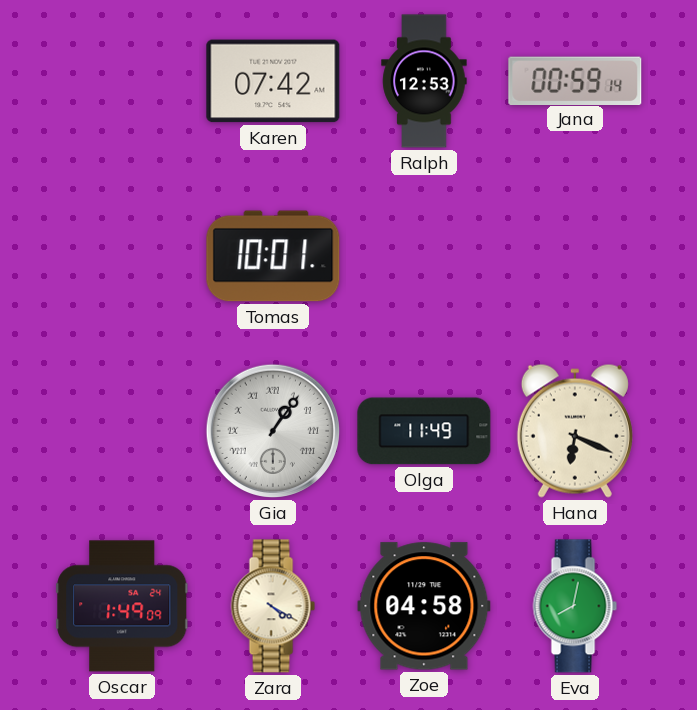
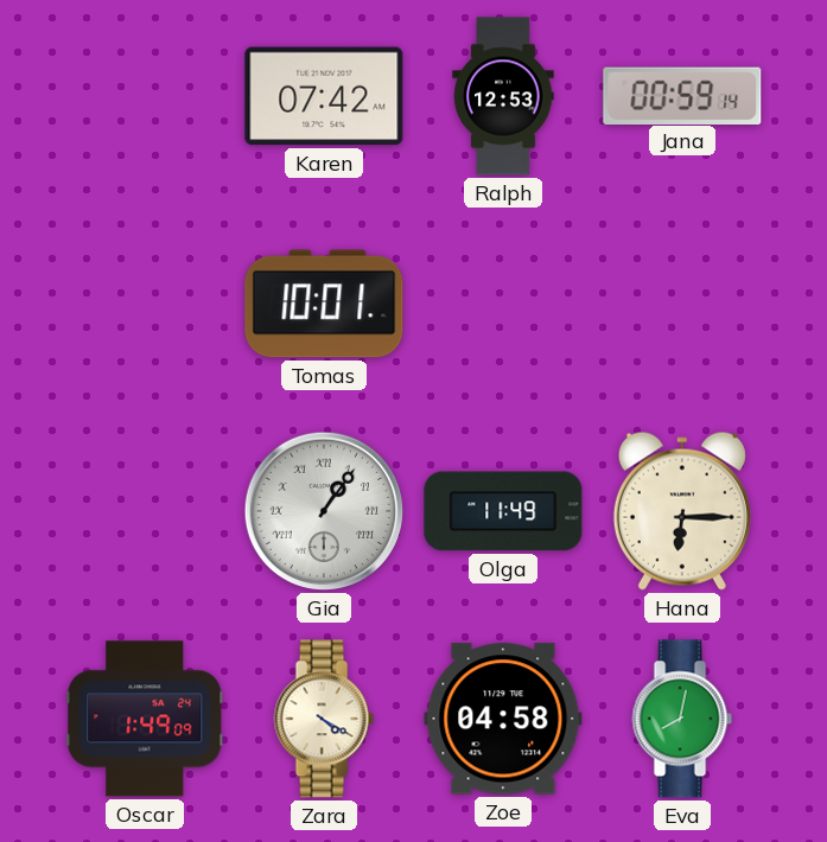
Hana: 6:19 -> 6:15
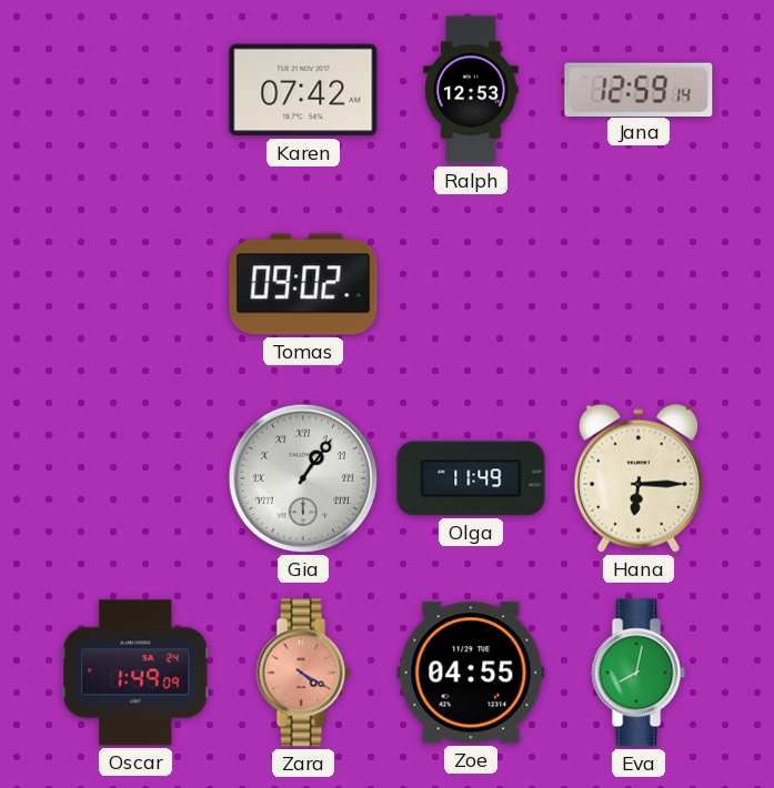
Jana: 00:59 -> 12:59
Tomas: 10:01 -> 09:02
Zara dial: cream -> salmon
Zoe: 04:58 -> 04:55
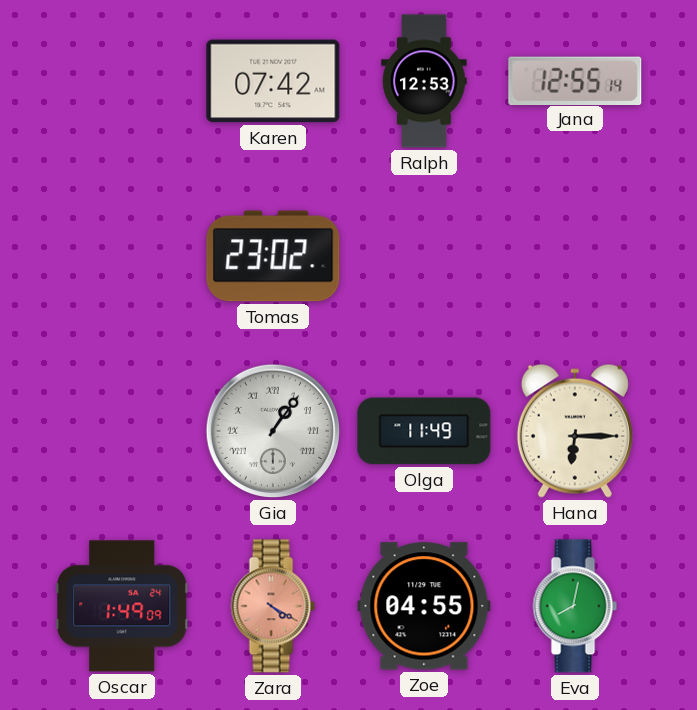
Jana: 12:59 -> 12:55
Tomas: 09:02 -> 23:02
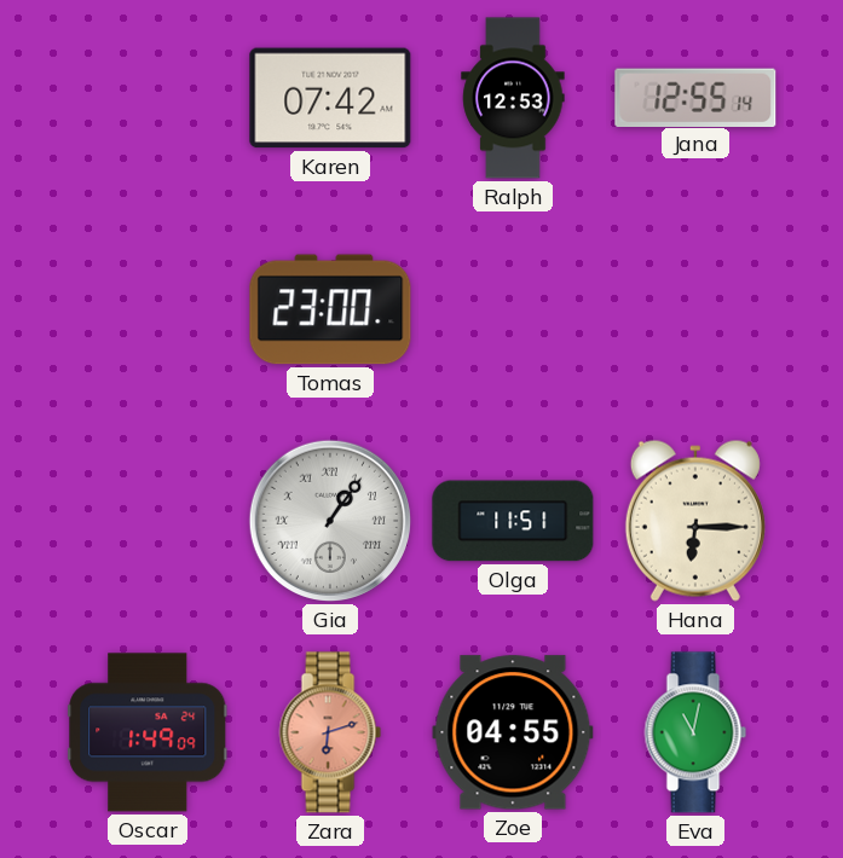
Tomas: 23:02 -> 23:00
Olga: 11:49 -> 11:51
Zara: 4:20 -> 6:12
Eva: 8:02 -> 11:02
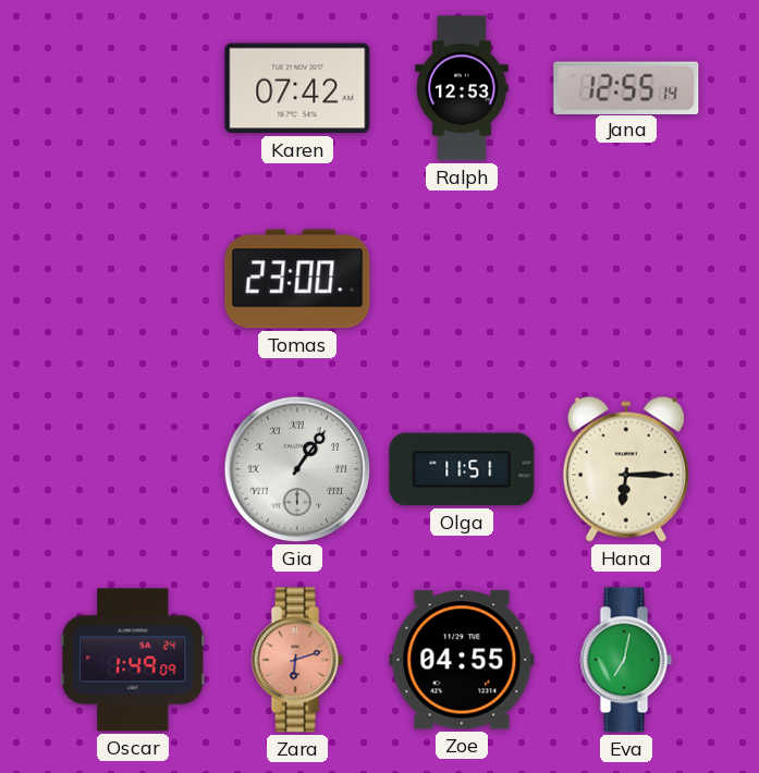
Eva: 11:02 -> 7:02
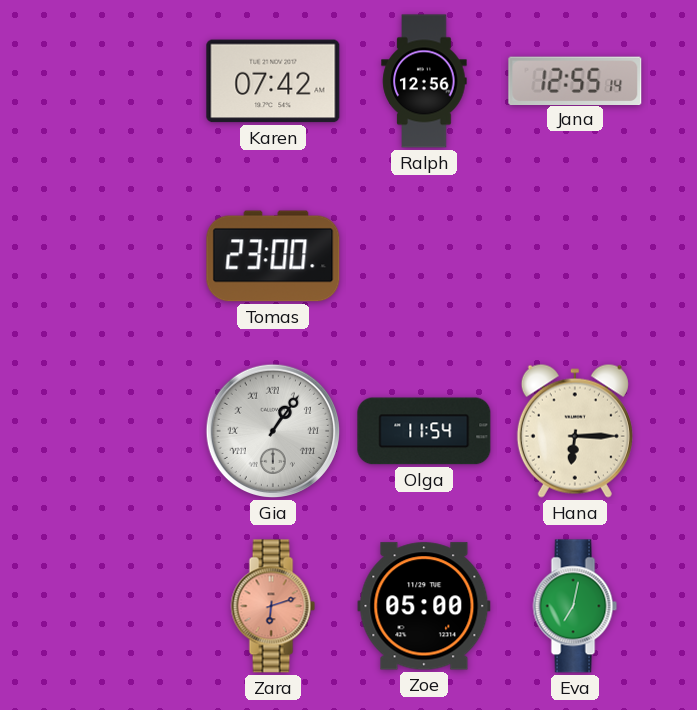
Ralph: 12:53 -> 12:56
Olga: 11:51 -> 11:54
Oscar: 1:49 -> none
Zoe: 04:55 -> 05:00
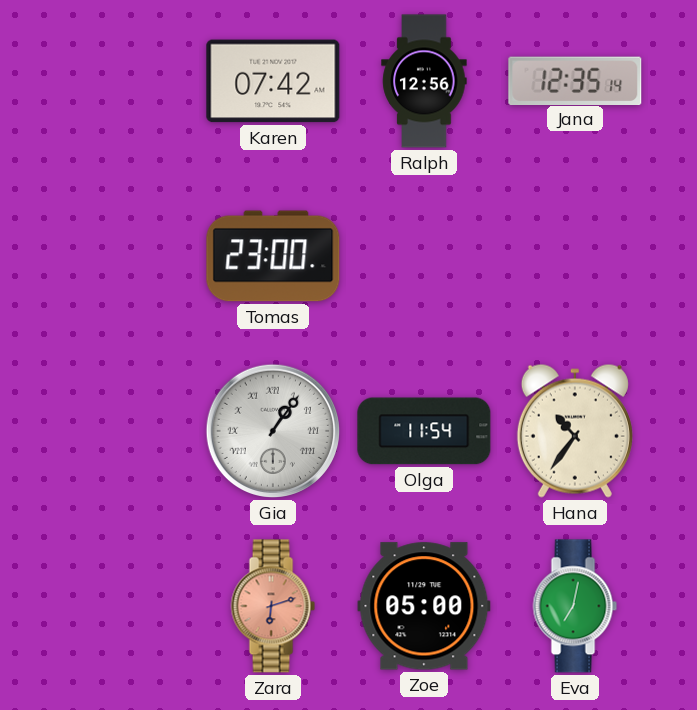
Jana: 12:55 -> 12:35
Hana: 6:15 -> 10:36
